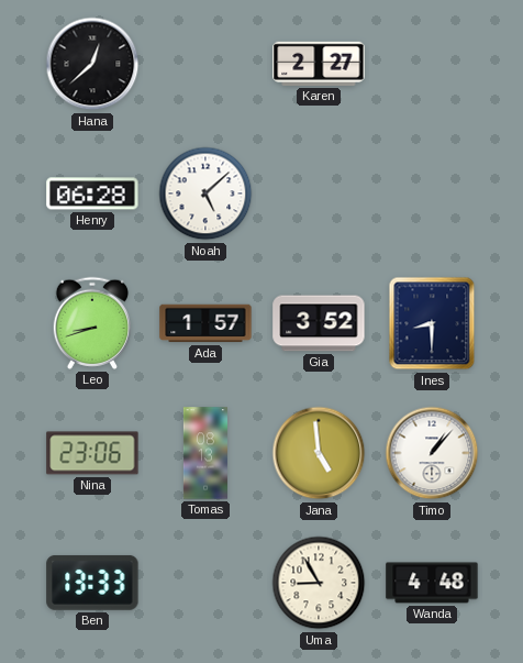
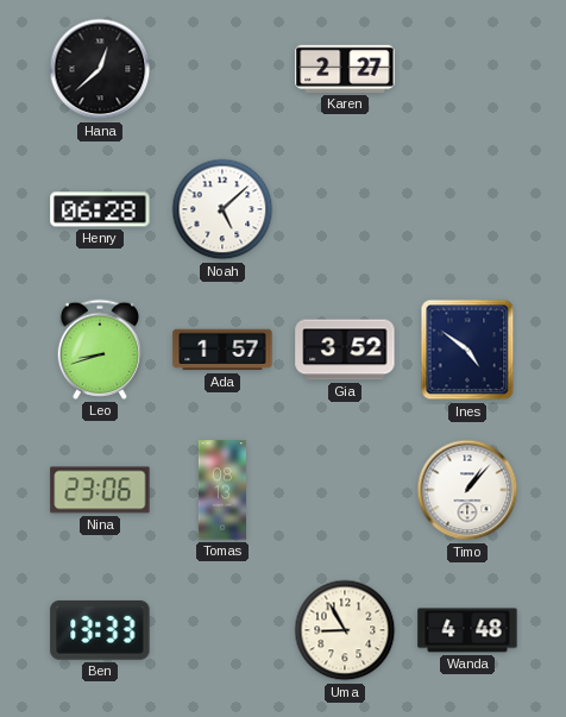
Ines: 8:30 -> 4:51
Jana: 4:59 -> none
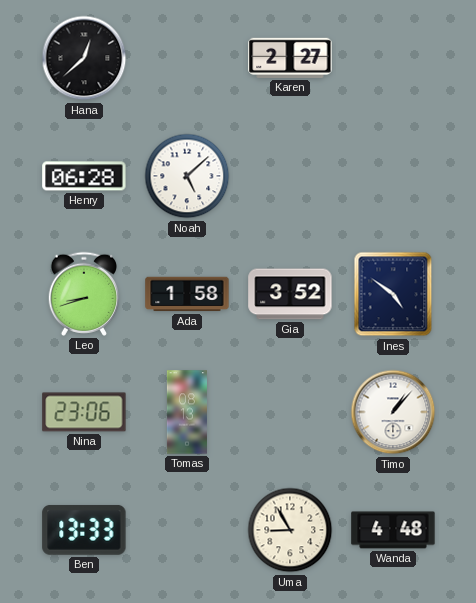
Ada: 1:57 -> 1:58
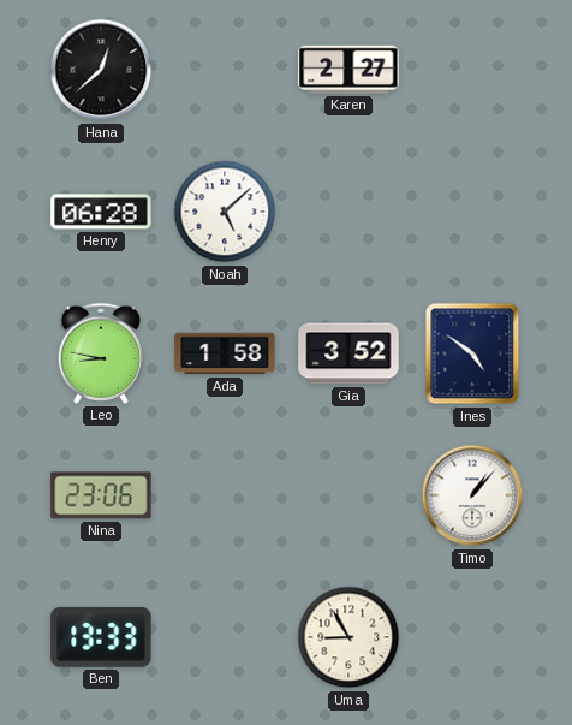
Leo: 8:42 -> 8:47
Tomas: 08:13 -> none
Wanda: 4:48 -> none
